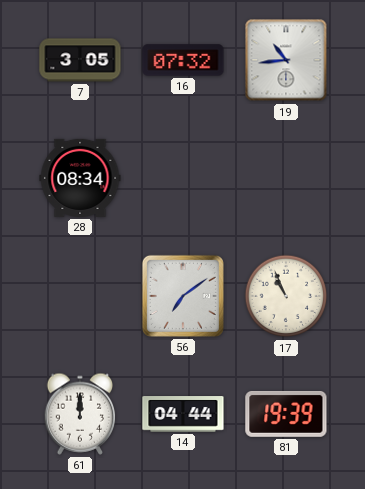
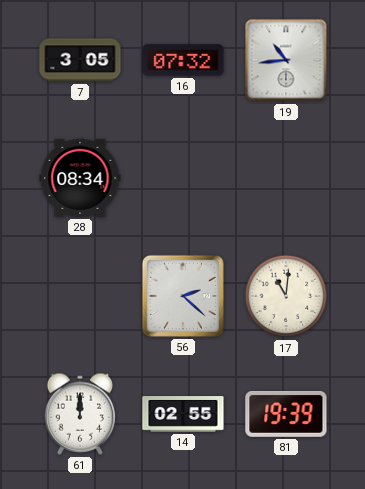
56: 7:09 -> 2:22
17: 10:56 -> 11:01
14: 04:44 -> 02:55
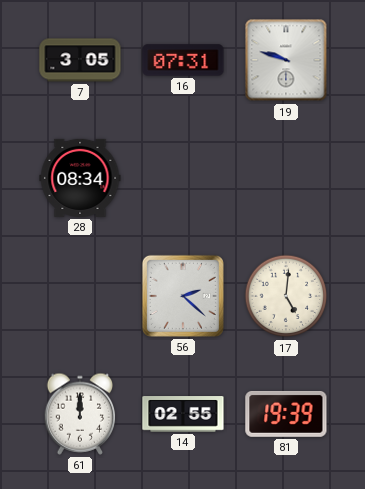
16: 07:32 -> 07:31
19: 10:44 -> 9:48
17: 11:01 -> 5:01
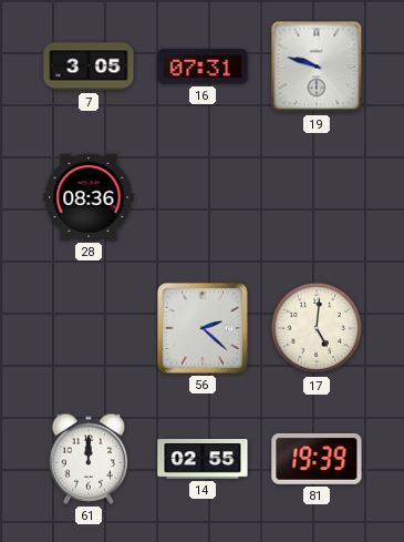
28: 08:34 -> 08:36
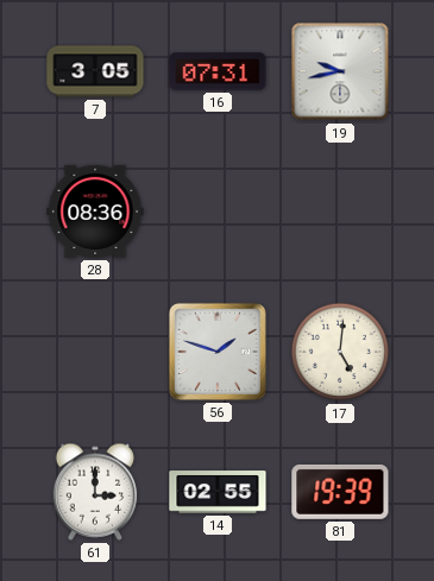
19: 9:48 -> 9:43
56: 2:22 -> 1:48
61: 12:00 -> 3:00
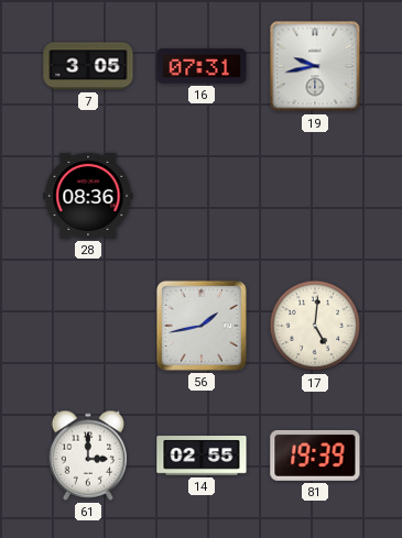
56: 1:48 -> 1:43
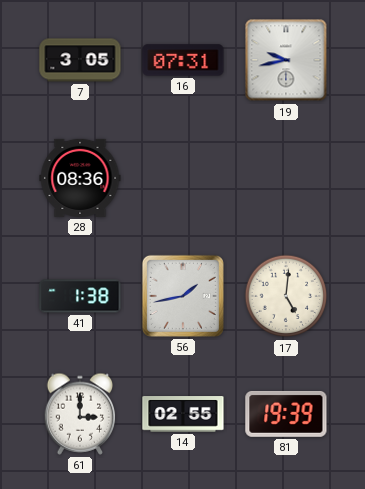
41: none -> 1:38
